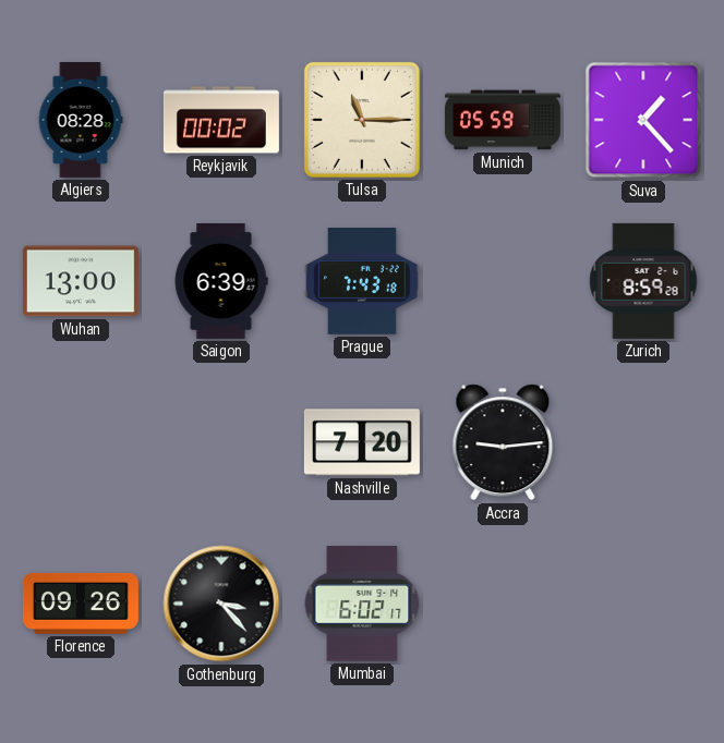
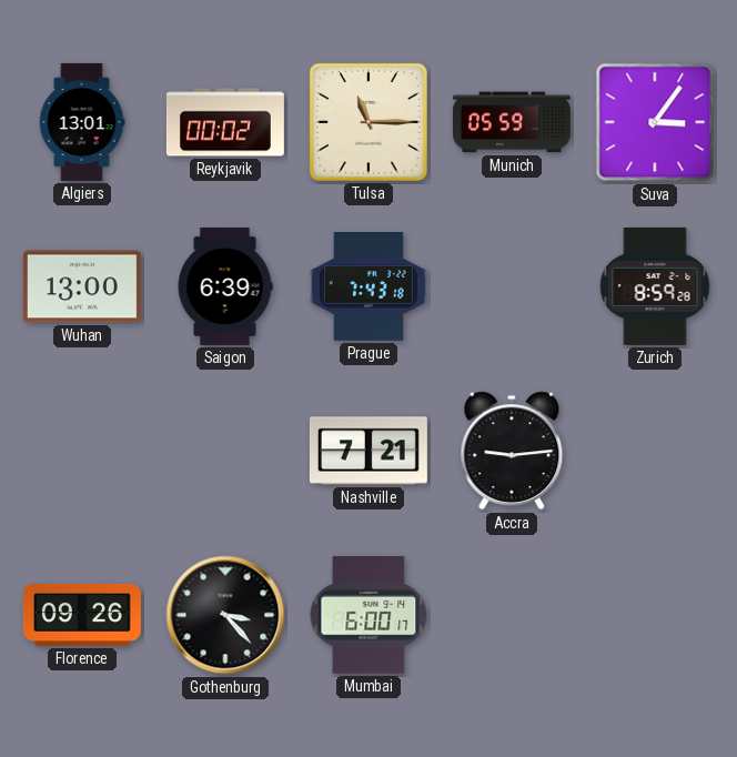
Algiers: 08:28 -> 13:01
Suva: 1:23 -> 3:06
Nashville: 7:20 -> 7:21
Mumbai: 6:02 -> 6:00
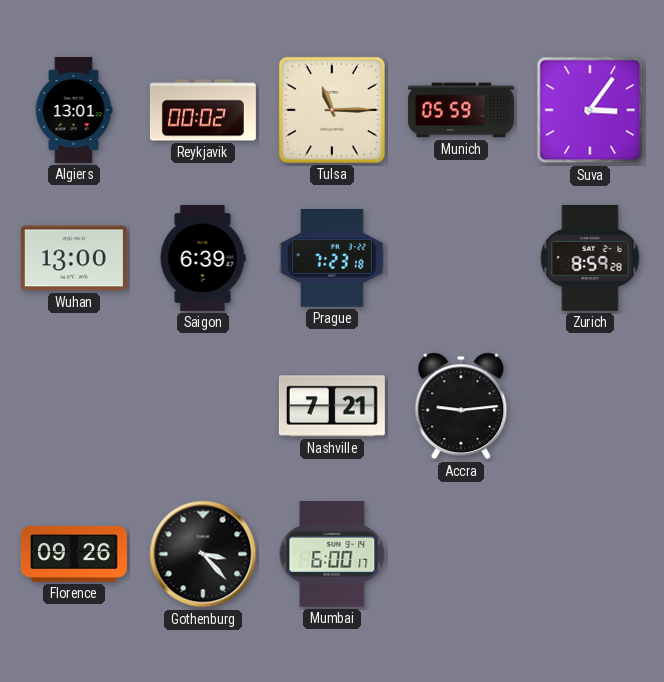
Prague: 7:43 -> 7:23
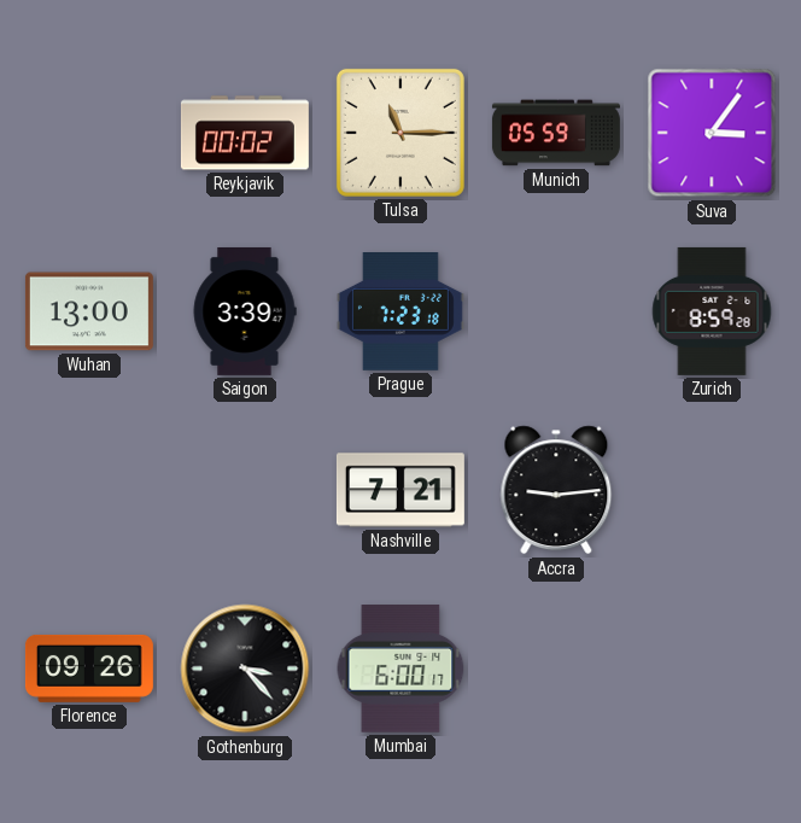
Algiers: 13:01 -> none
Saigon: 6:39 -> 3:39
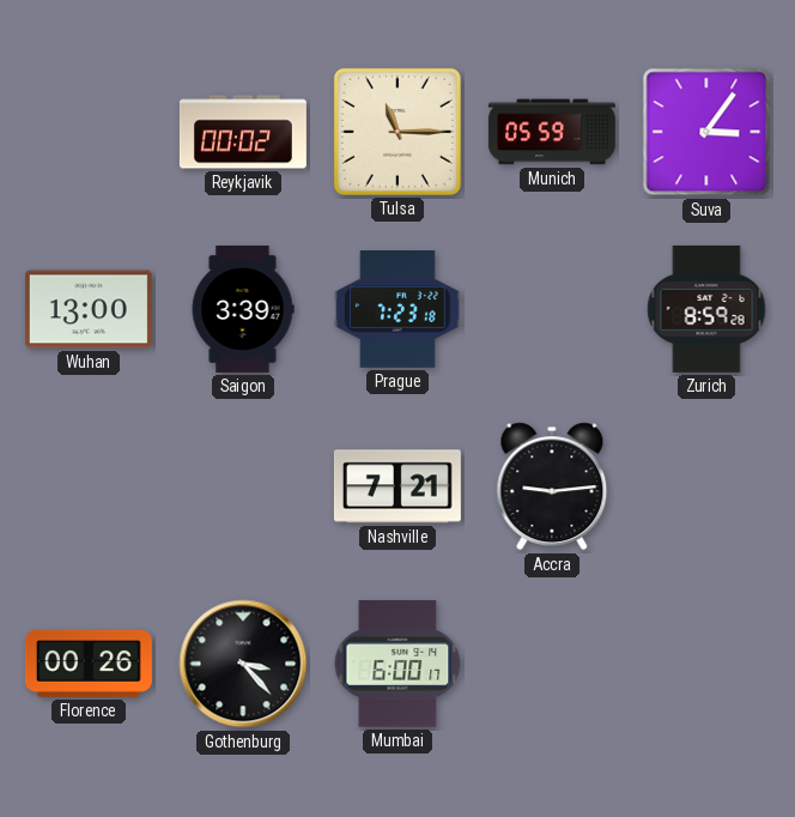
Florence: 09:26 -> 00:26
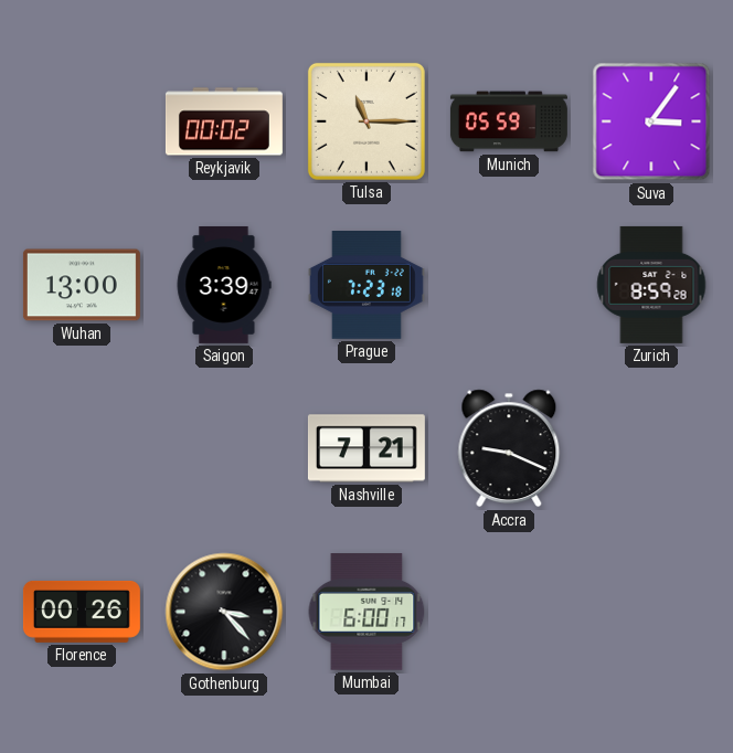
Accra: 9:14 -> 9:19
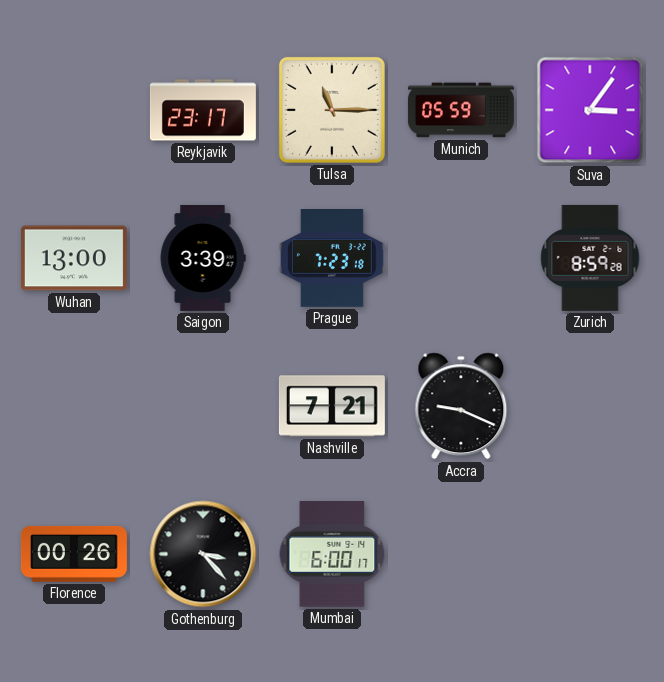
Reykjavik: 00:02 -> 23:17
